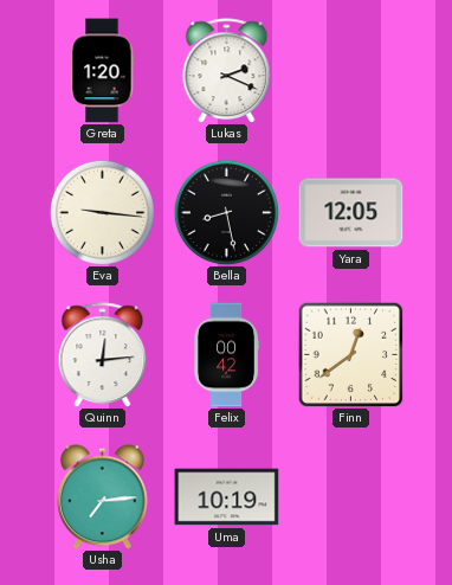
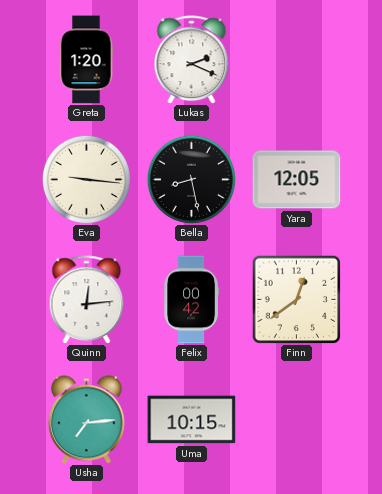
Uma: 10:19 -> 10:15
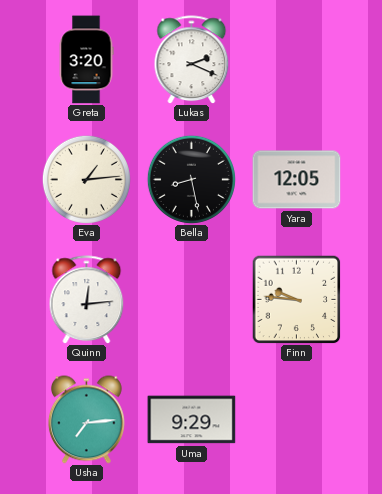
Greta: 1:20 -> 3:20
Eva: 9:16 -> 1:14
Felix: 00:42 -> none
Finn: 12:39 -> 9:46
Uma: 10:15 -> 9:29
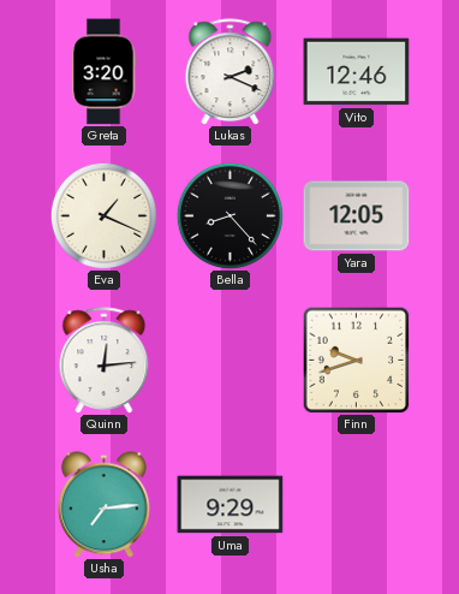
Vito: none -> 12:46
Eva: 1:14 -> 1:19
Bella: 8:28 -> 8:23
Finn: 9:46 -> 9:42
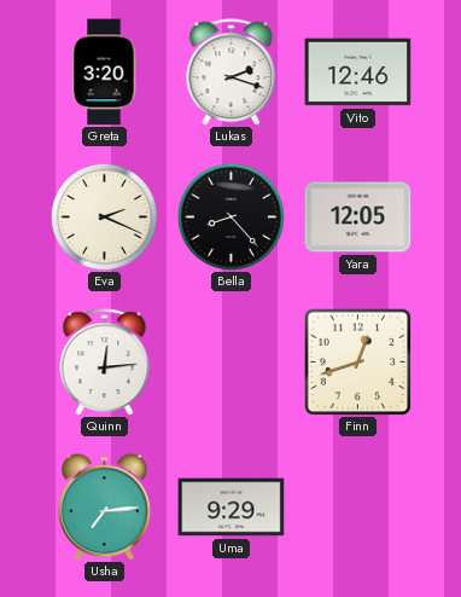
Lukas: 2:19 -> 2:18
Eva: 1:19 -> 2:19
Finn: 9:42 -> 12:42
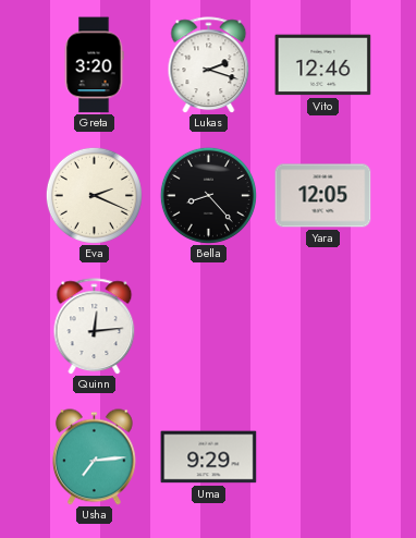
Finn: 12:42 -> none
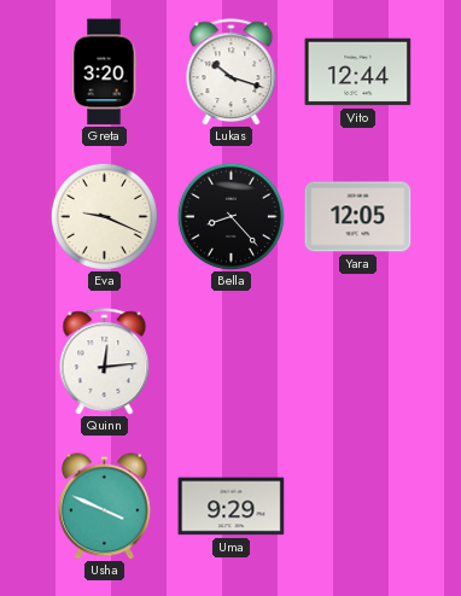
Lukas: 2:18 -> 10:18
Vito: 12:46 -> 12:44
Eva: 2:19 -> 9:19
Usha: 7:14 -> 3:49
